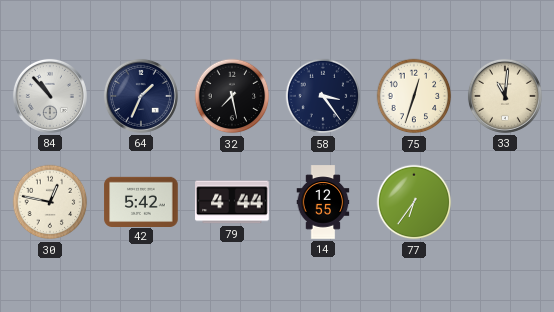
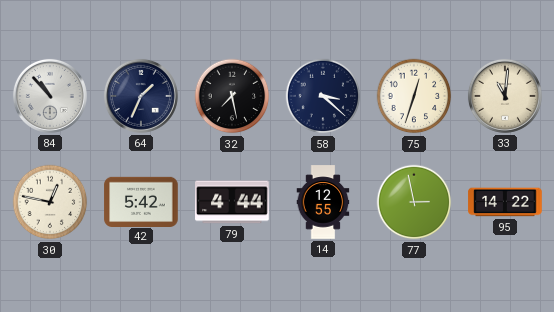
58: 3:24 -> 3:22
77: 6:36 -> 2:58
95: none -> 14:22
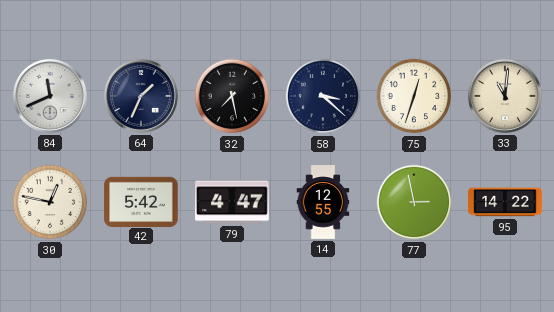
84: 10:53 -> 11:41
79: 4:44 -> 4:47
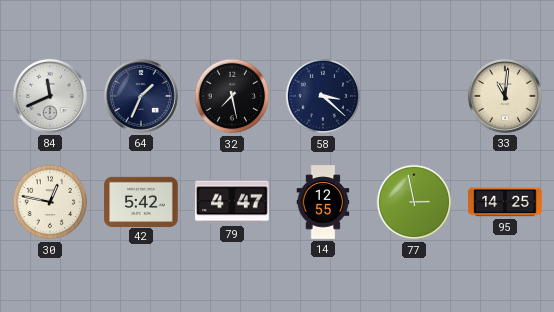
75: 12:33 -> none
95: 14:22 -> 14:25
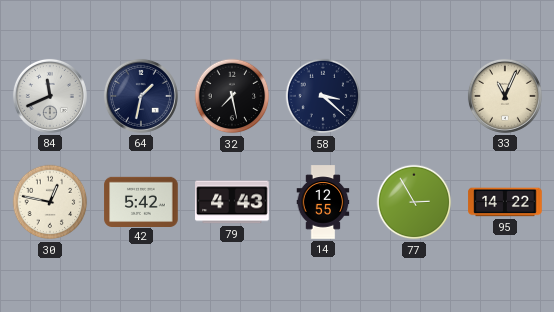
64: 1:34 -> 1:32
33: 11:01 -> 11:04
79: 4:47 -> 4:43
77: 2:58 -> 2:55
95: 14:25 -> 14:22
